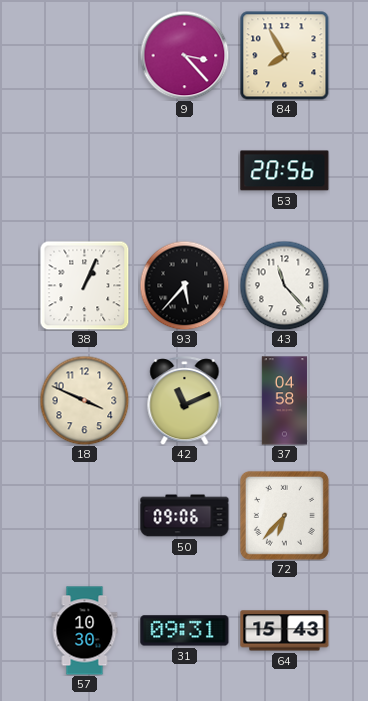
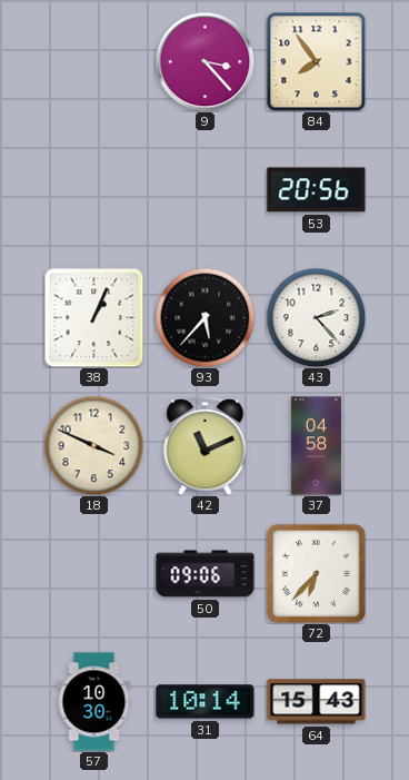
84: 7:55 -> 7:54
43: 11:23 -> 2:23
31: 09:31 -> 10:14
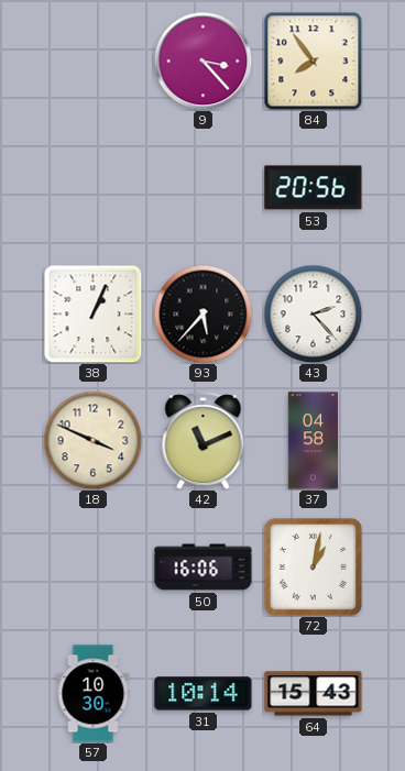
50: 09:06 -> 16:06
72: 6:37 -> 1:02
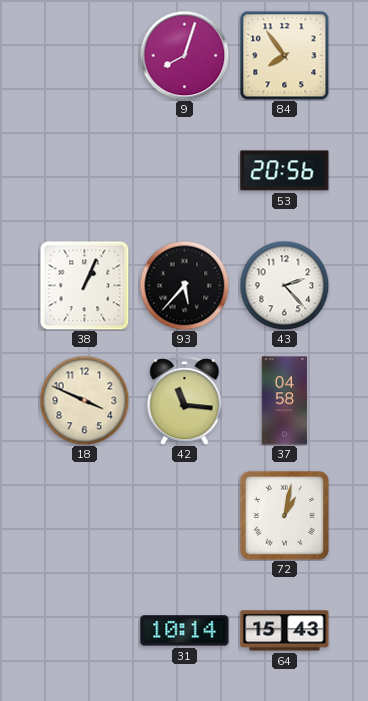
9: 3:23 -> 8:03
42: 11:11 -> 11:16
50: 16:06 -> none
57: 10:30 -> none
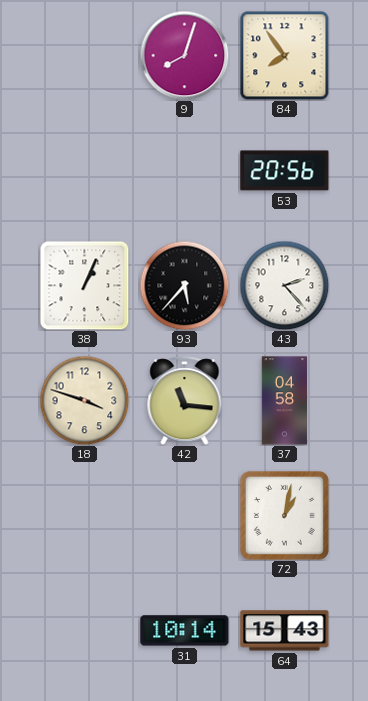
18: 3:49 -> 3:48
